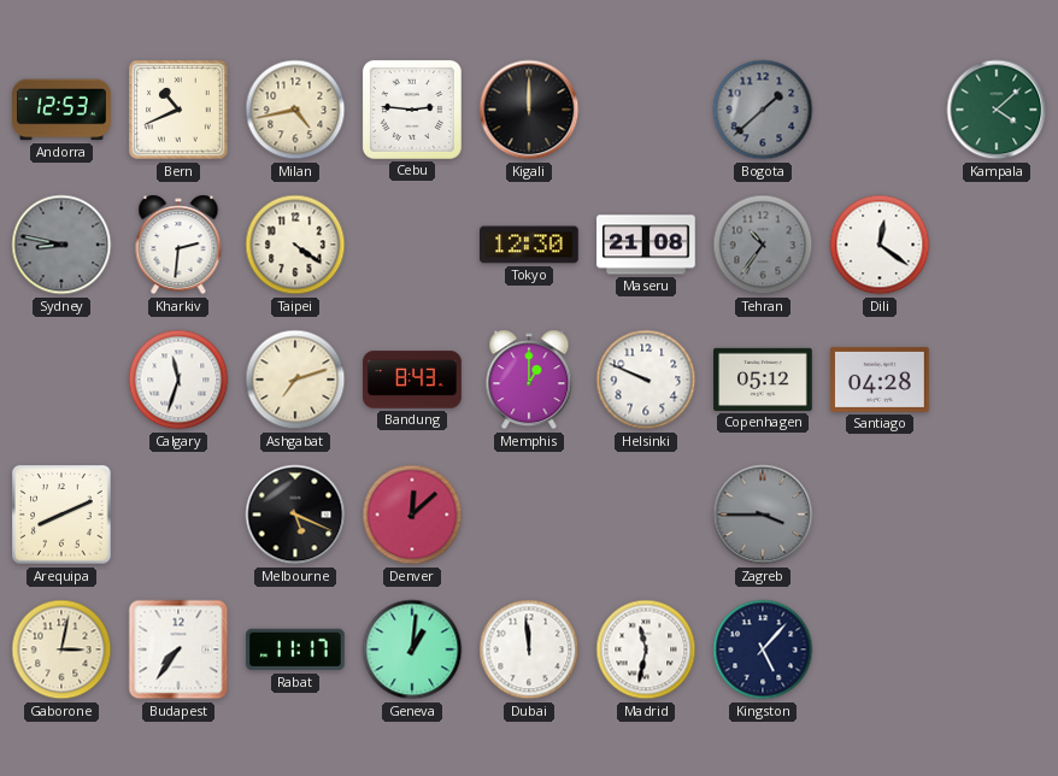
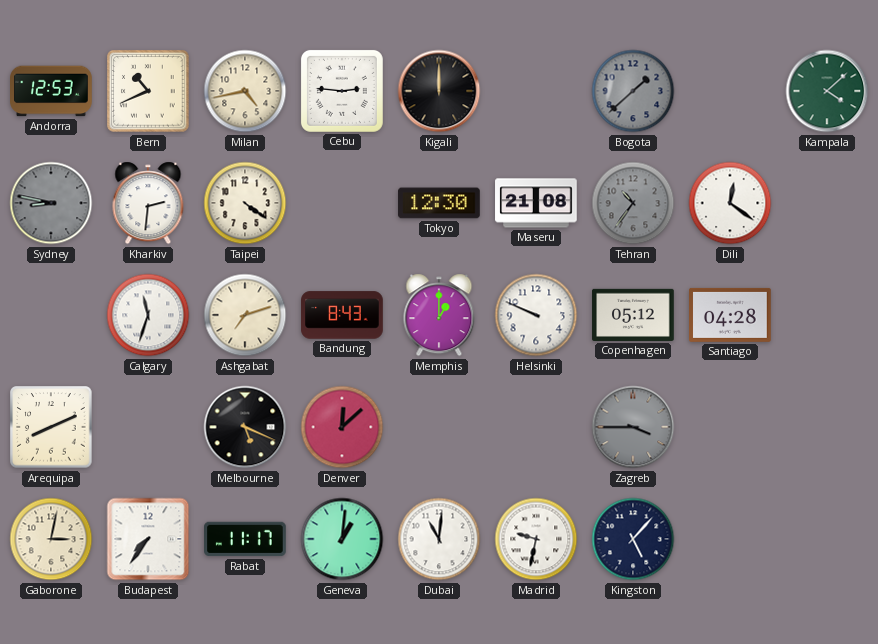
Dubai: 11:59 -> 11:01
Madrid: 11:32 -> 9:32
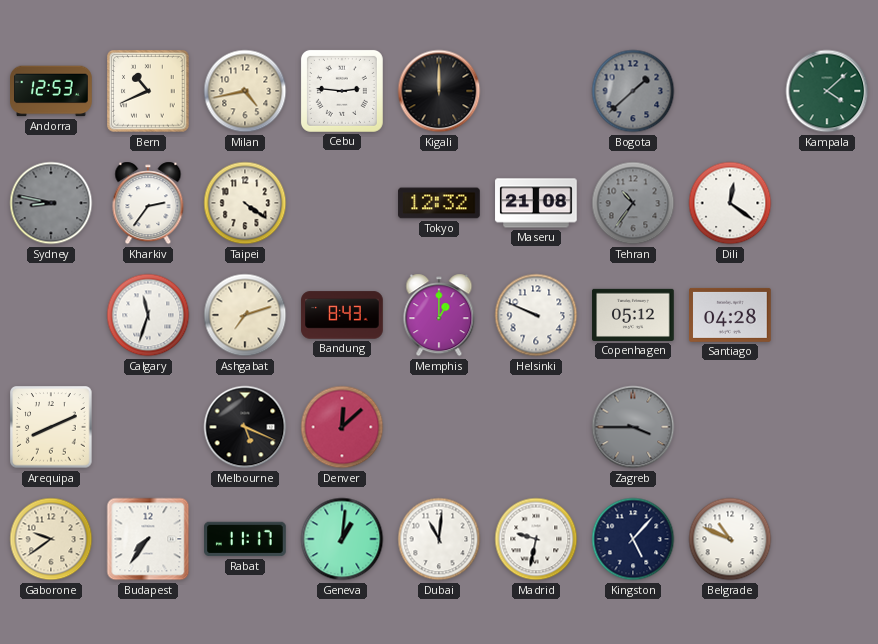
Kharkiv: 2:31 -> 2:36
Tokyo: 12:30 -> 12:32
Gaborone: 3:02 -> 9:39
Belgrade: none -> 10:49
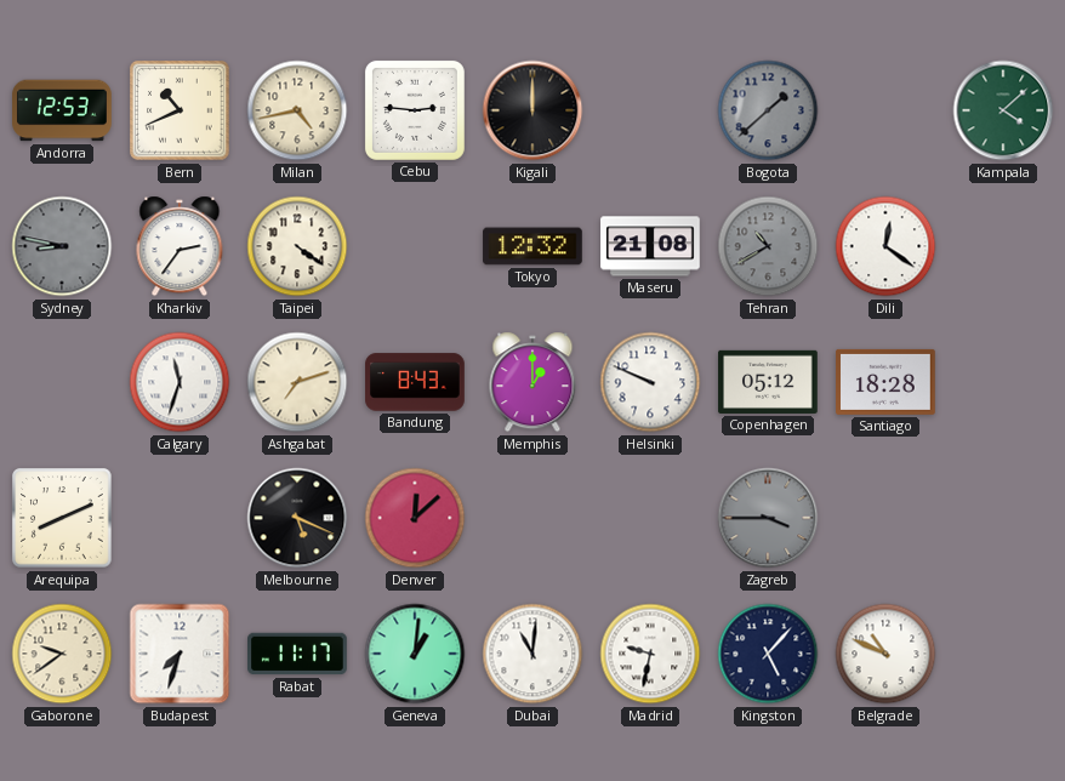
Tehran: 10:36 -> 10:40
Santiago: 04:28 -> 18:28
Budapest: 7:36 -> 7:33
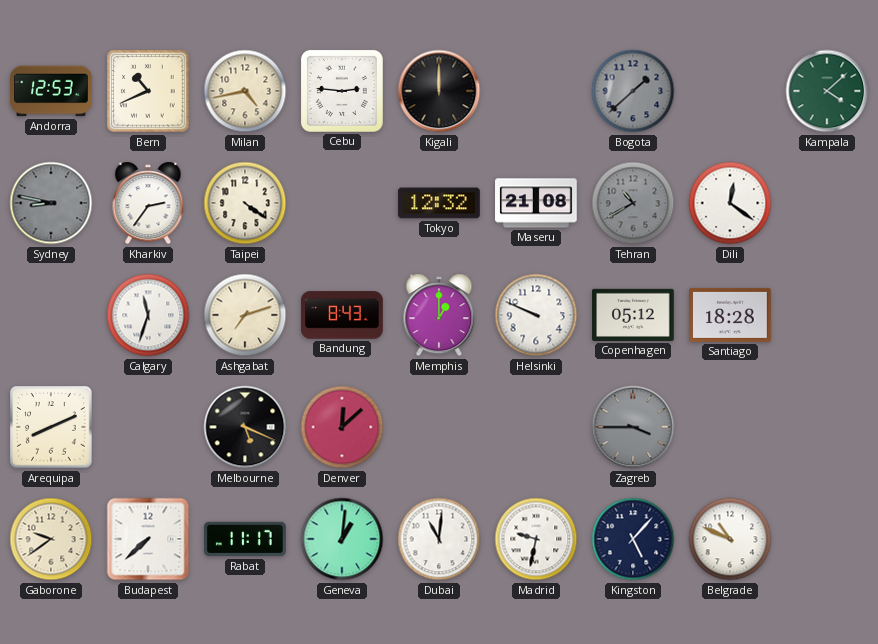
Budapest: 7:33 -> 7:38
